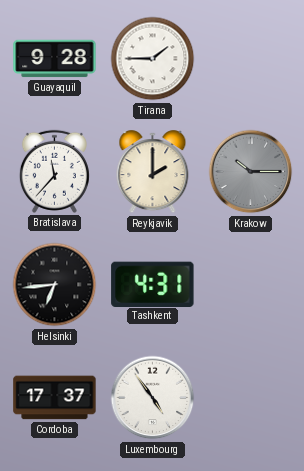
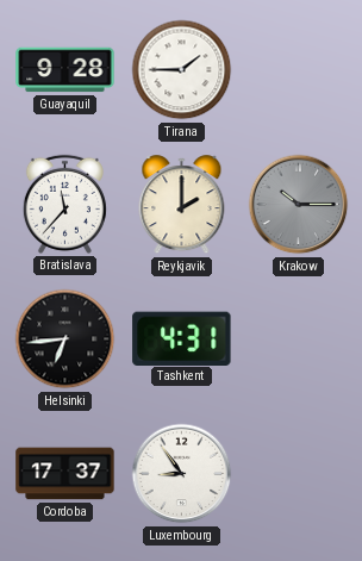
Luxembourg: 4:54 -> 8:54
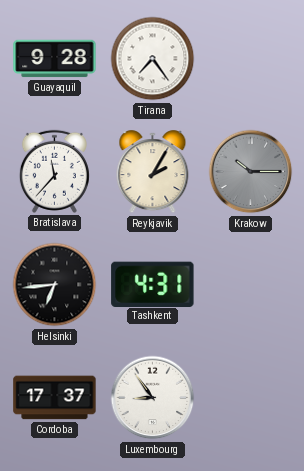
Tirana: 1:45 -> 7:24
Reykjavik: 2:00 -> 2:05
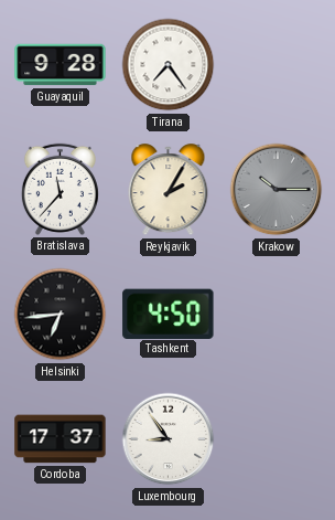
Tashkent: 4:31 -> 4:50
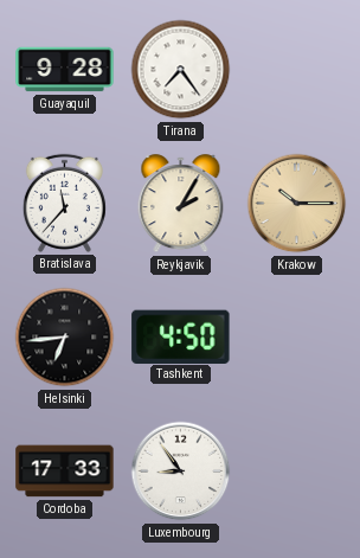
Krakow dial: grey -> champagne
Cordoba: 17:37 -> 17:33
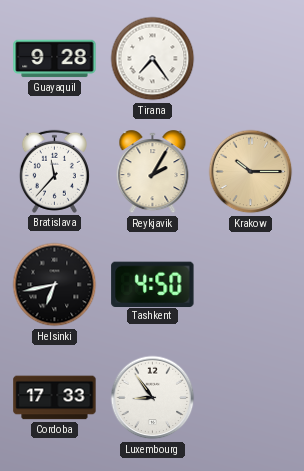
Helsinki: 6:44 -> 6:43
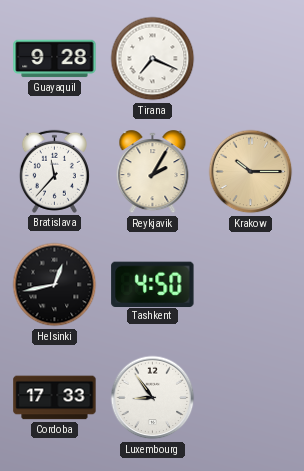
Tirana: 7:24 -> 7:19
Helsinki: 6:43 -> 12:43
